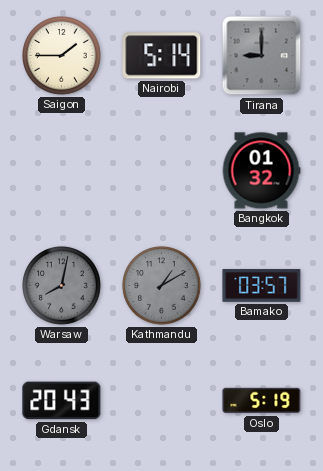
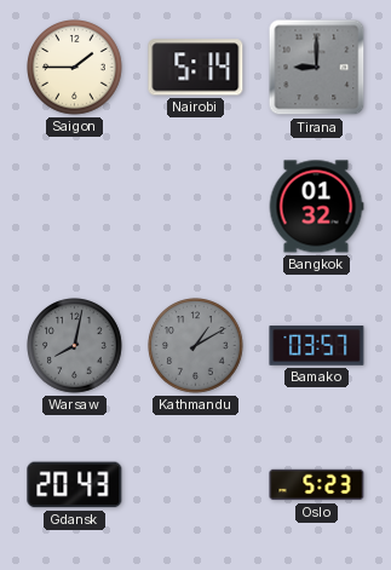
Oslo: 5:19 -> 5:23
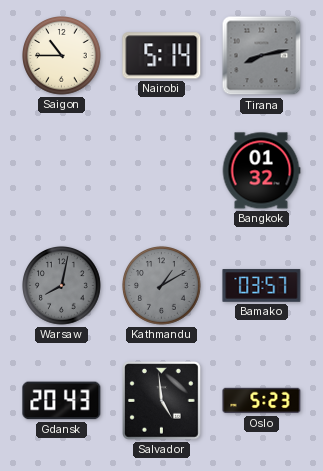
Saigon: 1:45 -> 10:45
Tirana: 9:00 -> 8:13
Salvador: none -> 4:59
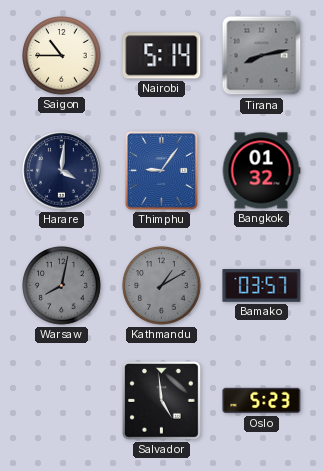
Harare: none -> 4:01
Thimphu: none -> 9:06
Gdansk: 20:43 -> none
